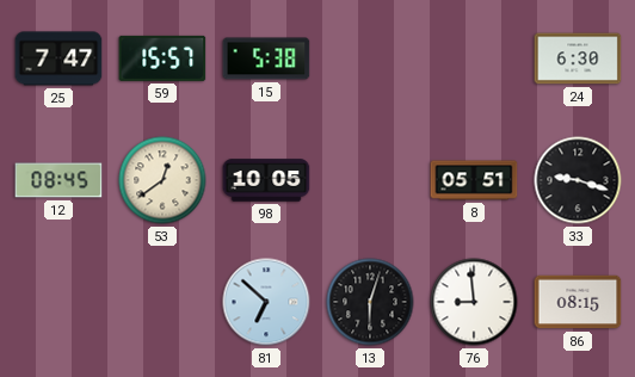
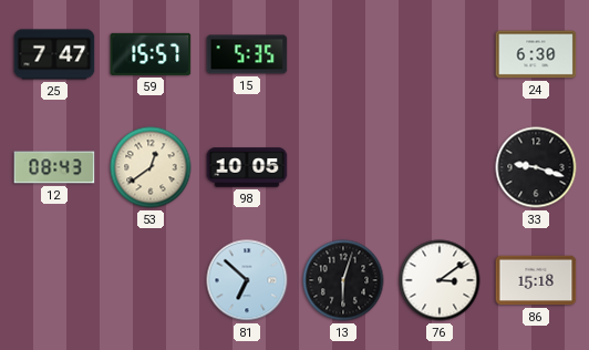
15: 5:38 -> 5:35
12: 08:45 -> 08:43
8: 05:51 -> none
76: 8:59 -> 3:09
86: 08:15 -> 15:18
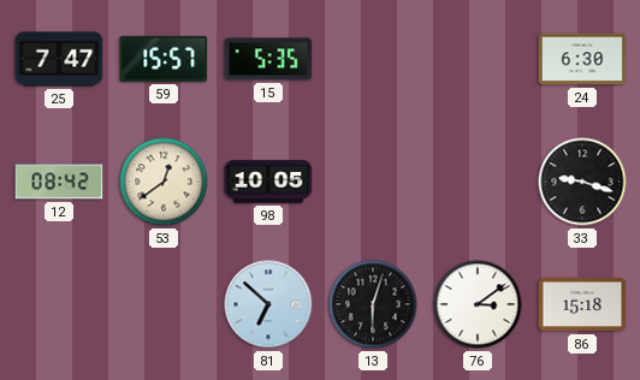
12: 08:43 -> 08:42
